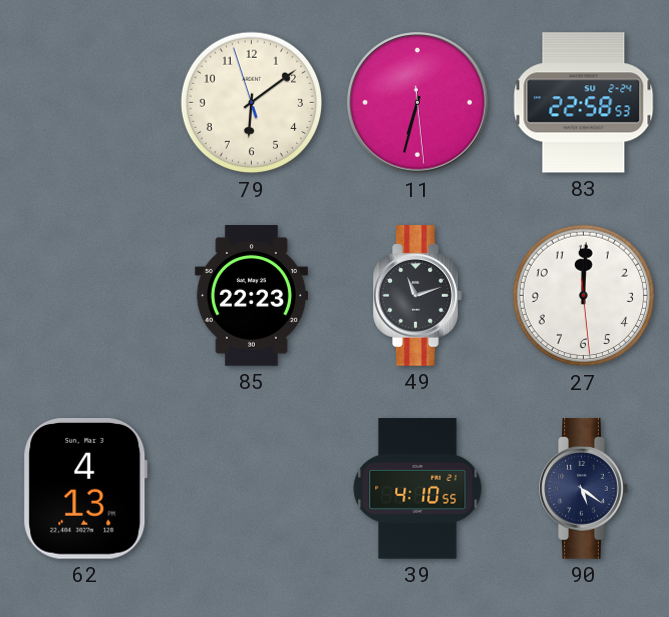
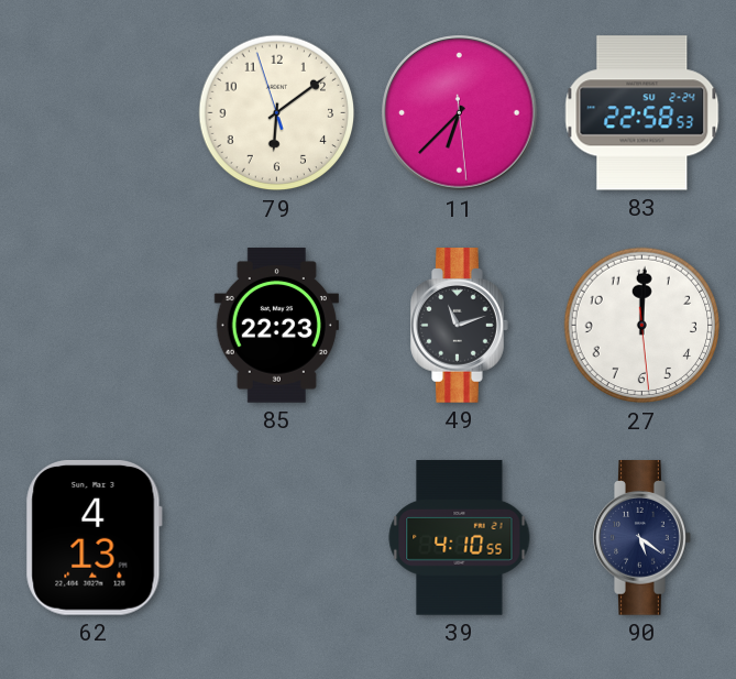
11: 6:32 -> 6:37
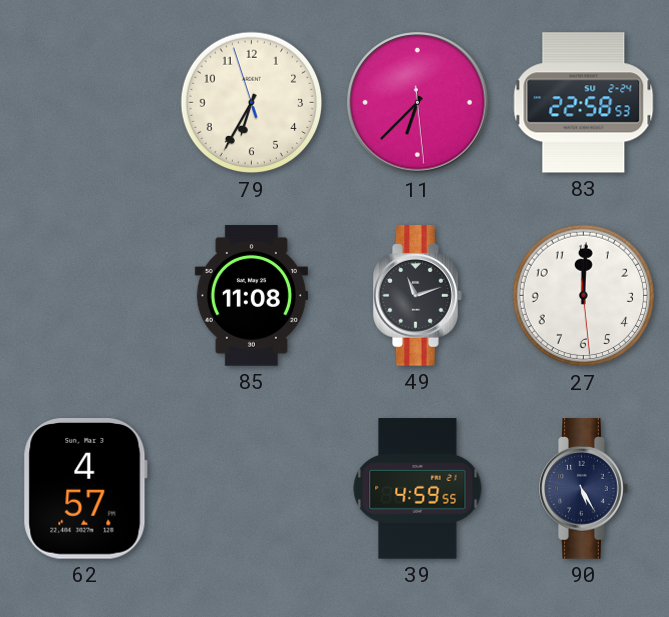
79: 6:08 -> 6:34
85: 22:23 -> 11:08
62: 4:13 -> 4:57
39: 4:10 -> 4:59
90: 5:21 -> 5:25
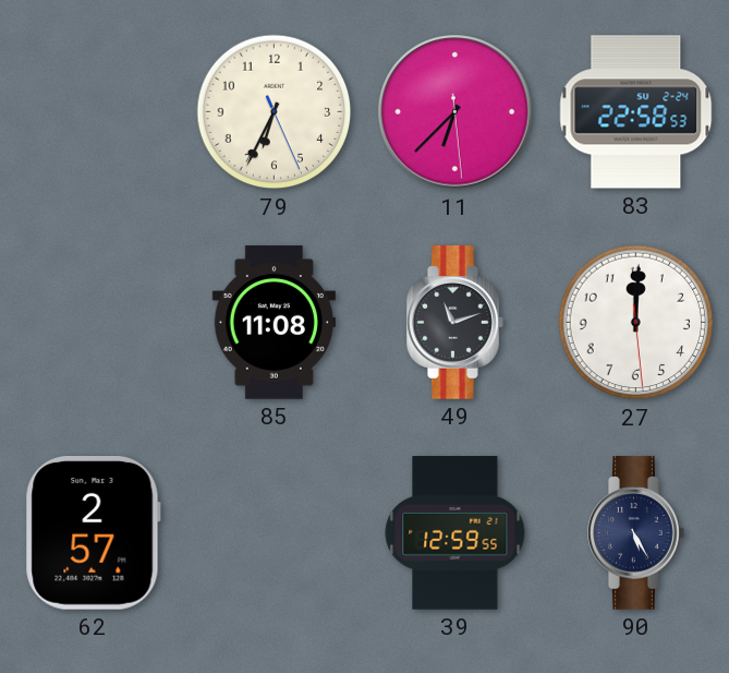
79: 6:34:57 -> 6:34:26
62: 4:57 -> 2:57
39: 4:59 -> 12:59
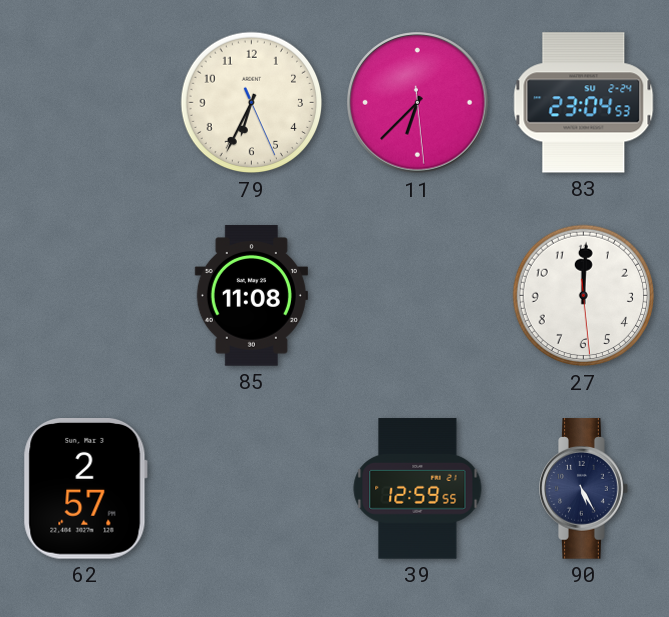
83: 22:58 -> 23:04
49: 11:12 -> none
